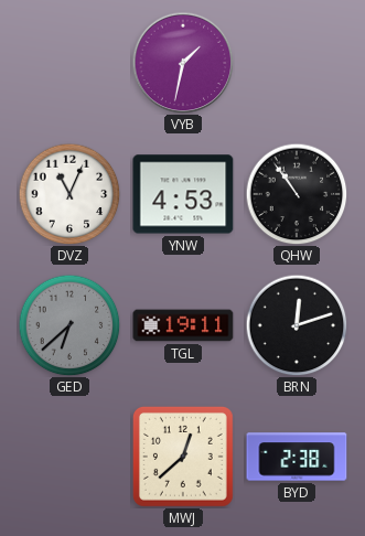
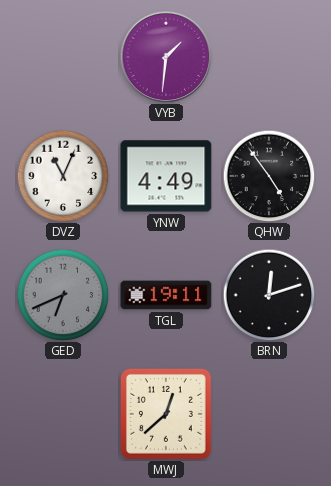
VYB: 1:32 -> 1:31
YNW: 4:53 -> 4:49
QHW: 10:54 -> 4:54
GED: 6:38 -> 6:41
BYD: 2:38 -> none
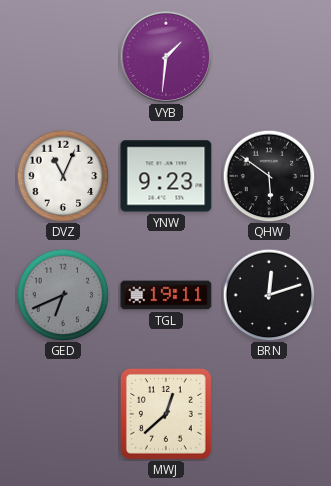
YNW: 4:49 -> 9:23
QHW: 4:54 -> 5:51
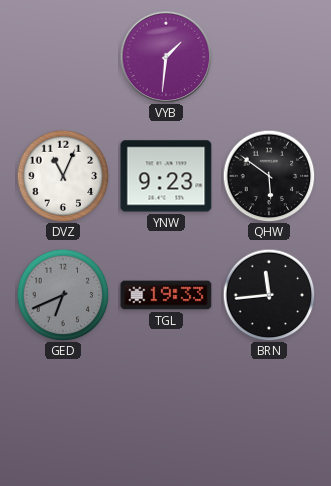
TGL: 19:11 -> 19:33
BRN: 12:12 -> 11:44
MWJ: 12:38 -> none
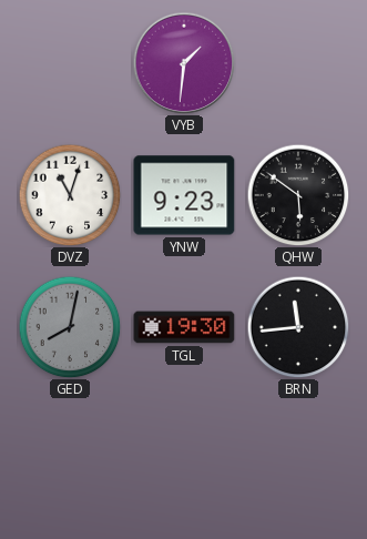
DVZ: 11:04 -> 11:03
GED: 6:41 -> 8:02
TGL: 19:33 -> 19:30
